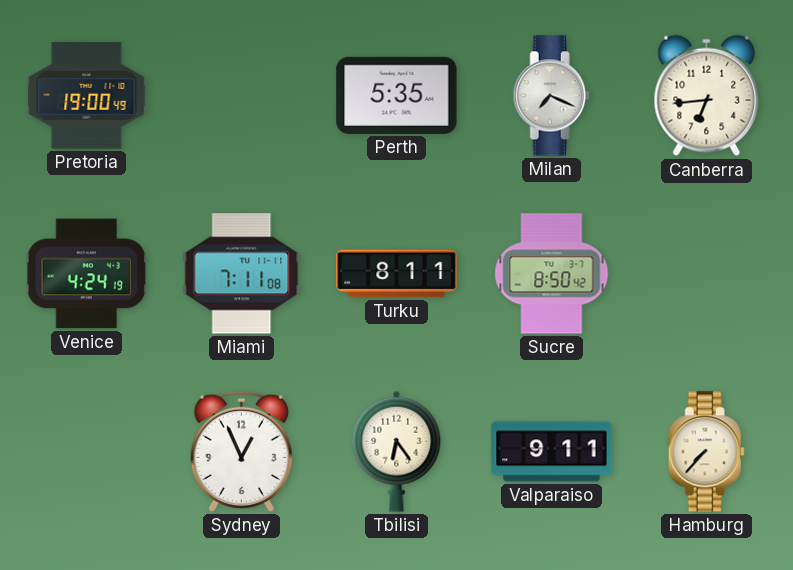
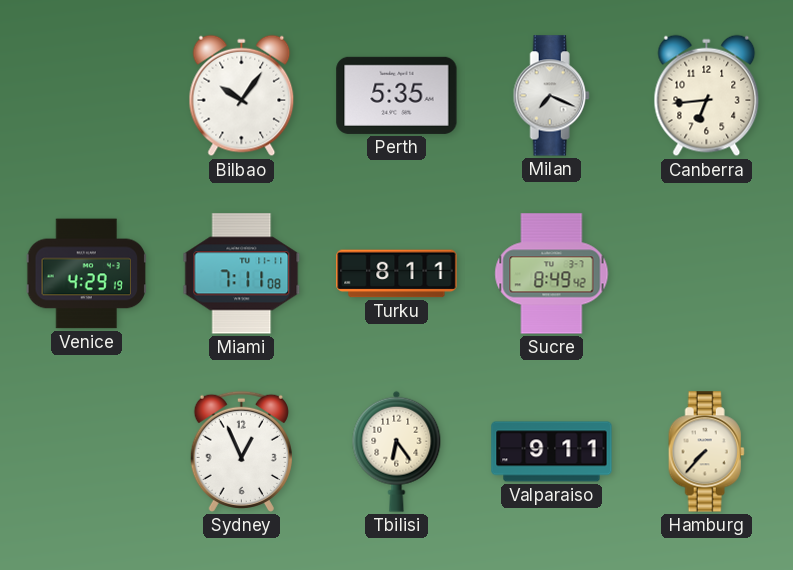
Pretoria: 19:00 -> none
Bilbao: none -> 10:06
Venice: 4:24 -> 4:29
Sucre: 8:50 -> 8:49
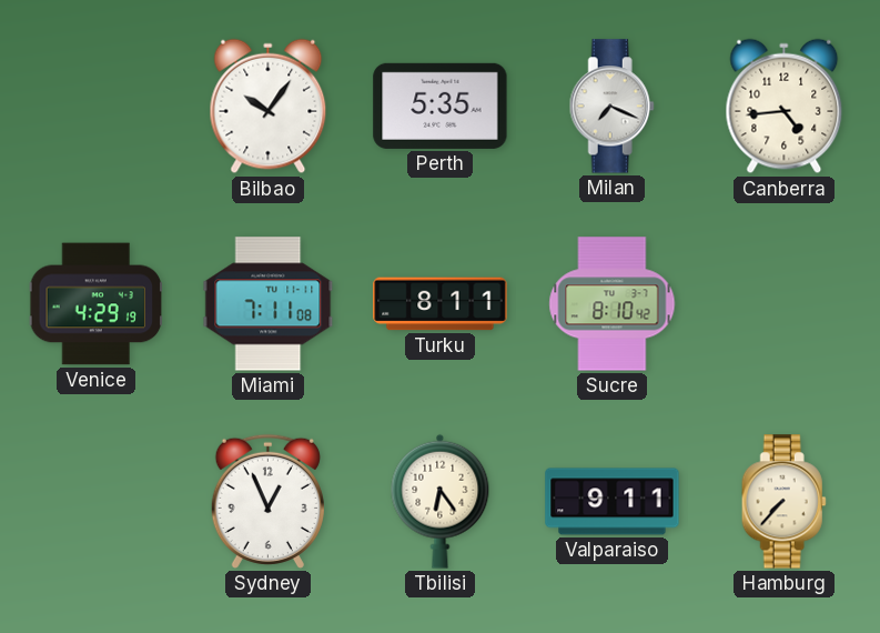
Canberra: 6:44 -> 4:44
Sucre: 8:49 -> 8:10
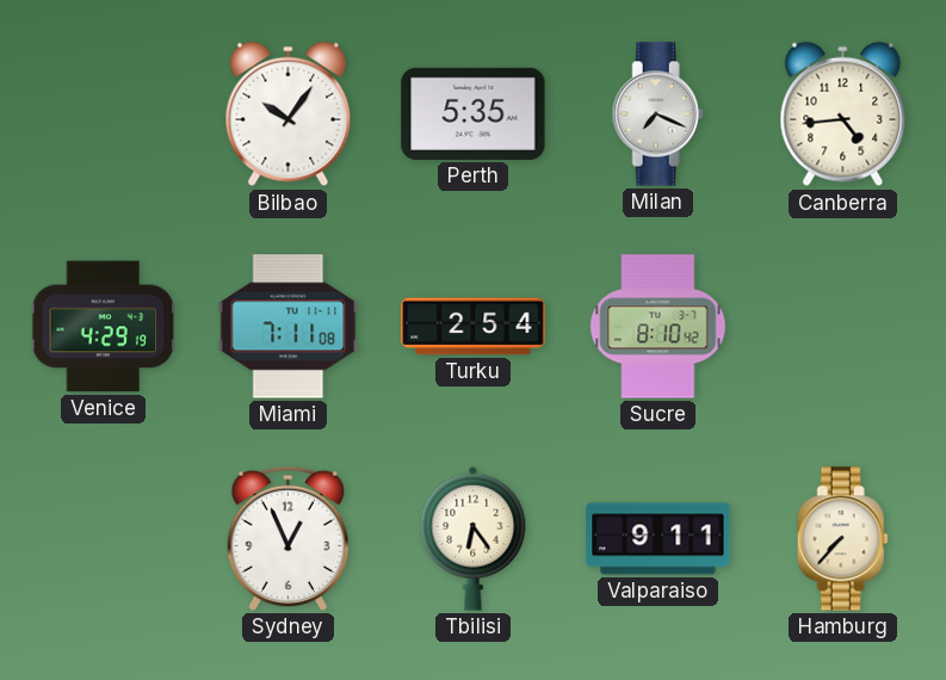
Turku: 8:11 -> 2:54
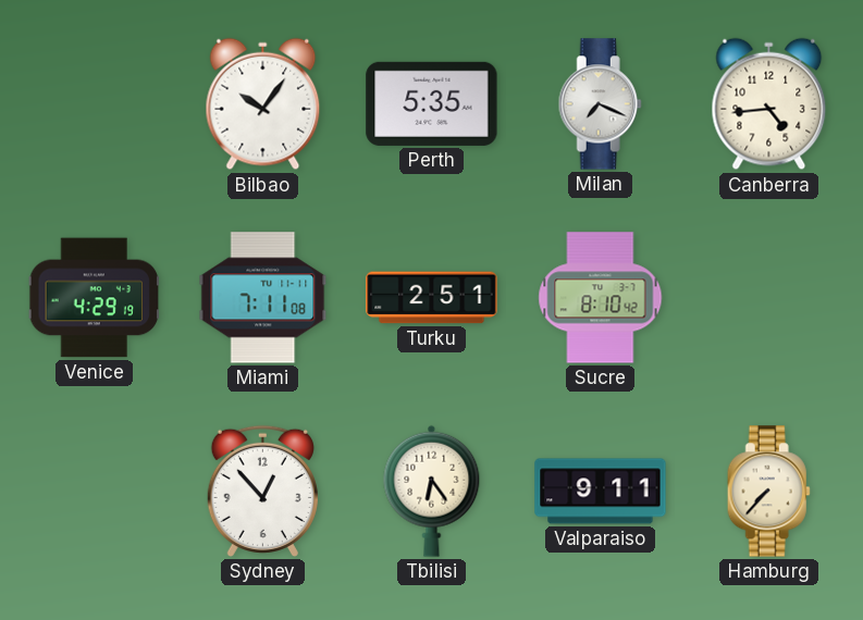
Turku: 2:54 -> 2:51
Sydney: 12:56 -> 12:53
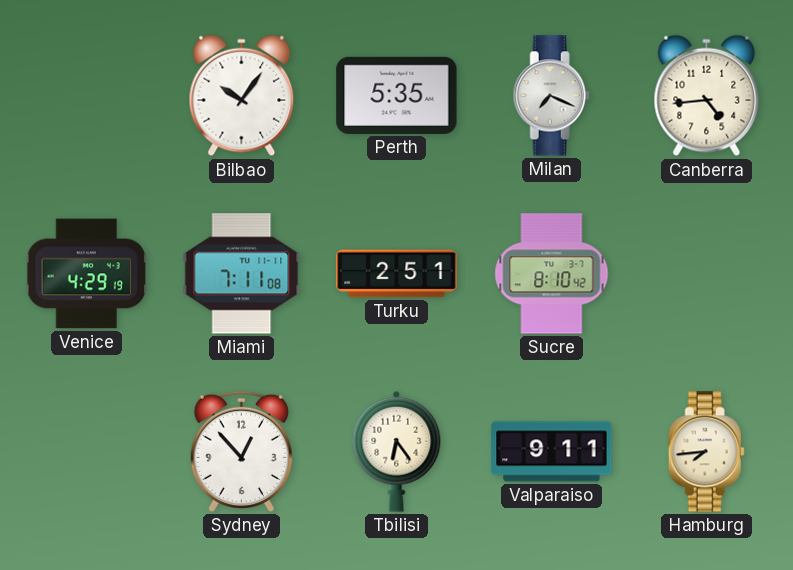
Hamburg: 7:37 -> 7:44
